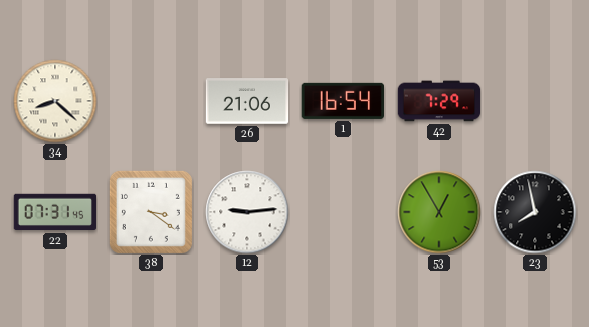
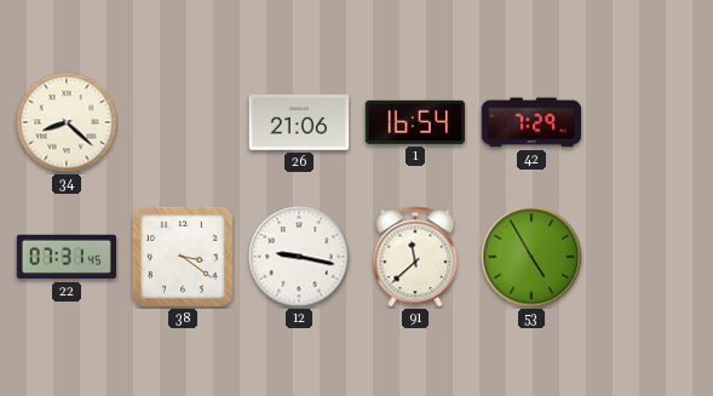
12: 9:14 -> 9:17
91: none -> 11:38
53: 12:55 -> 4:55
23: 7:58 -> none
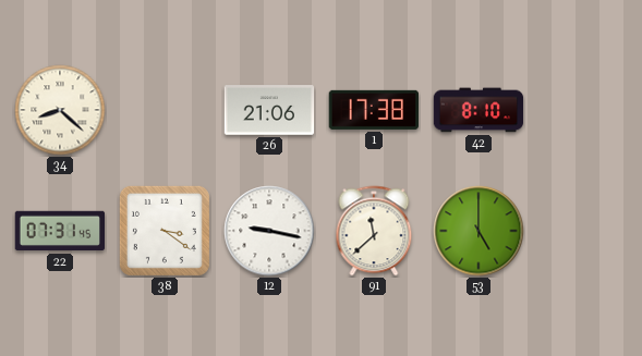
1: 16:54 -> 17:38
42: 7:29 -> 8:10
53: 4:55 -> 5:00
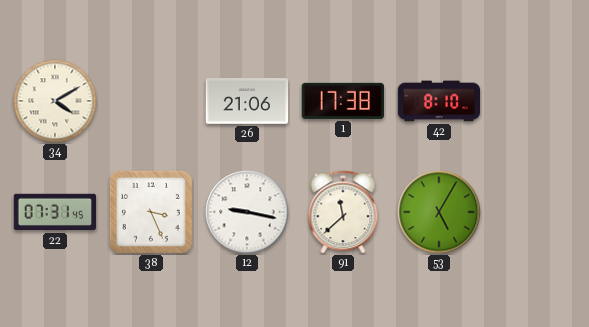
34: 8:22 -> 4:10
38: 3:21 -> 3:26
53: 5:00 -> 5:05
